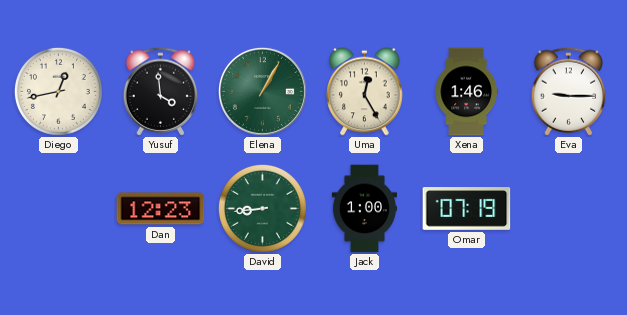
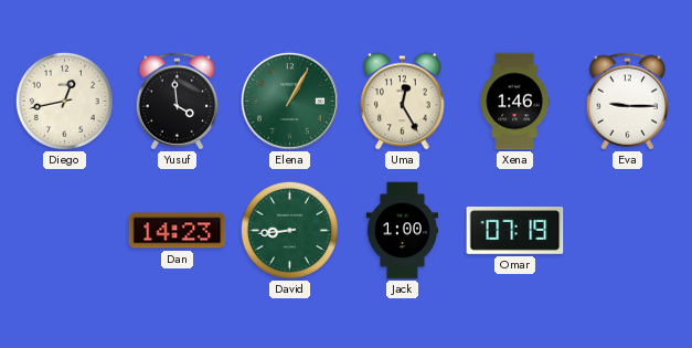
Dan: 12:23 -> 14:23
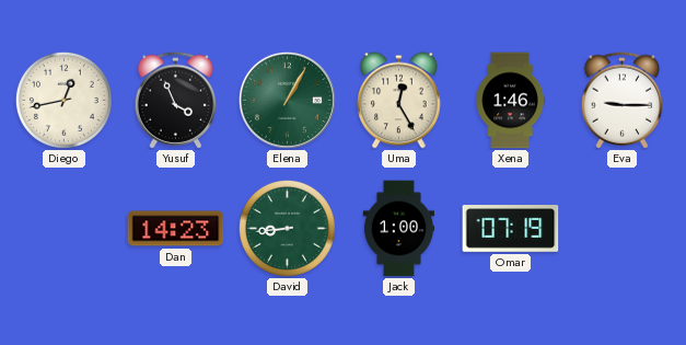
Yusuf: 3:59 -> 3:56
